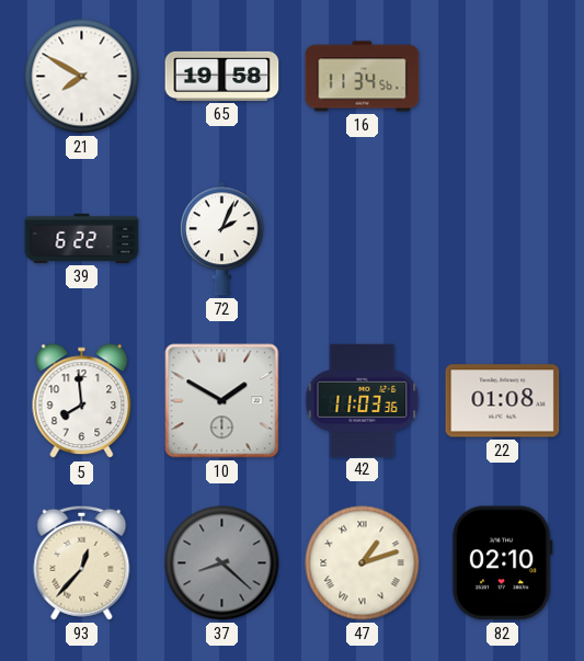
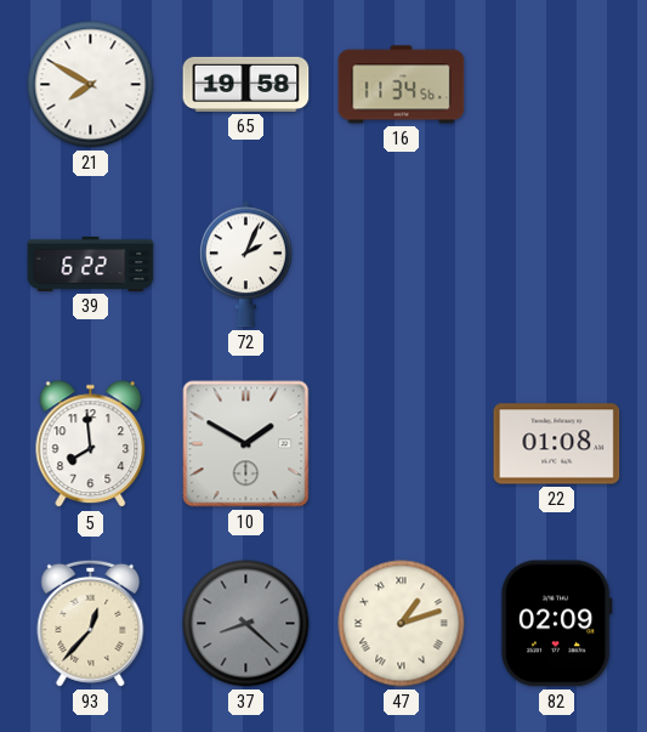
42: 11:03 -> none
82: 02:10 -> 02:09
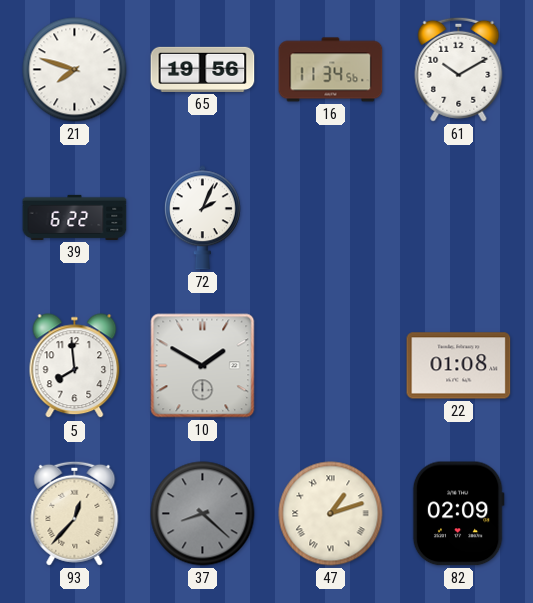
21: 7:50 -> 7:48
65: 19:58 -> 19:56
61: none -> 10:10
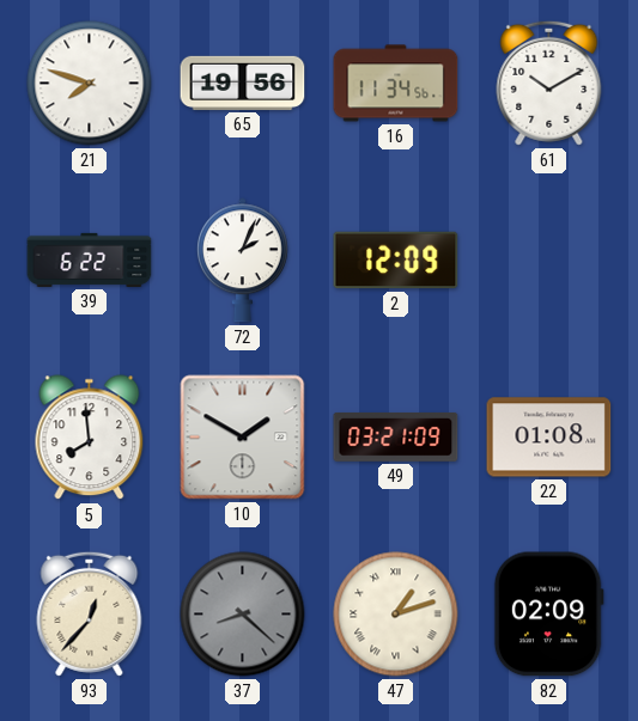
2: none -> 12:09
49: none -> 03:21
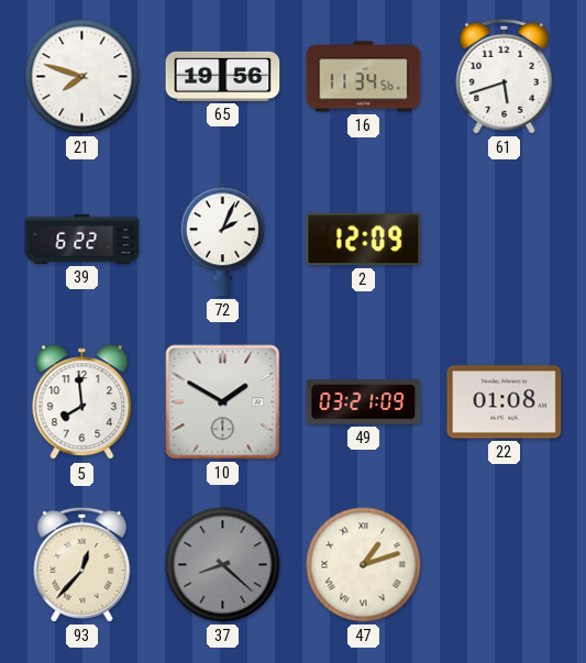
61: 10:10 -> 5:42
82: 02:09 -> none
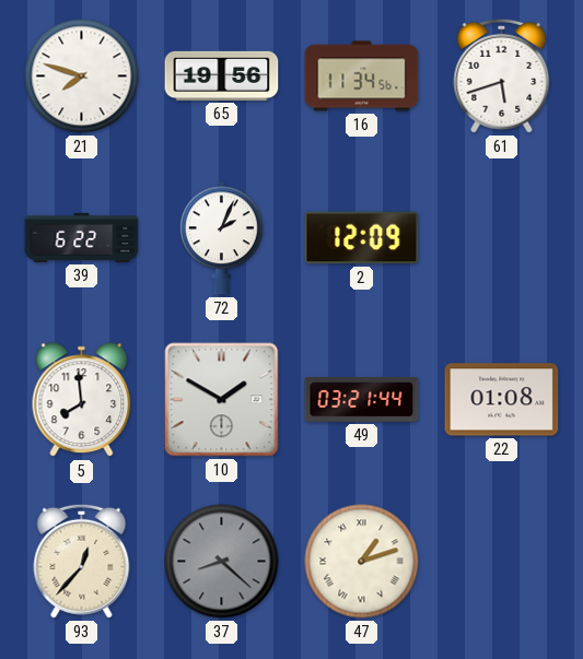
49: 03:21:09 -> 03:21:44
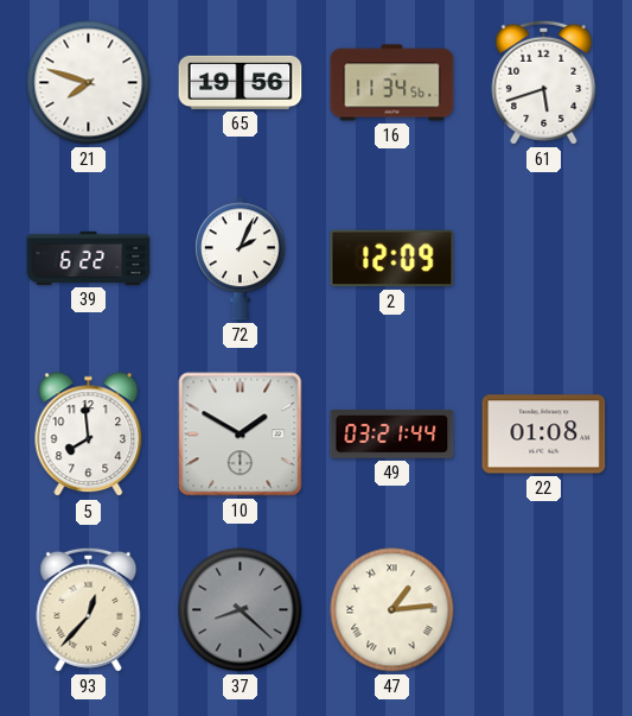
47: 1:12 -> 1:14
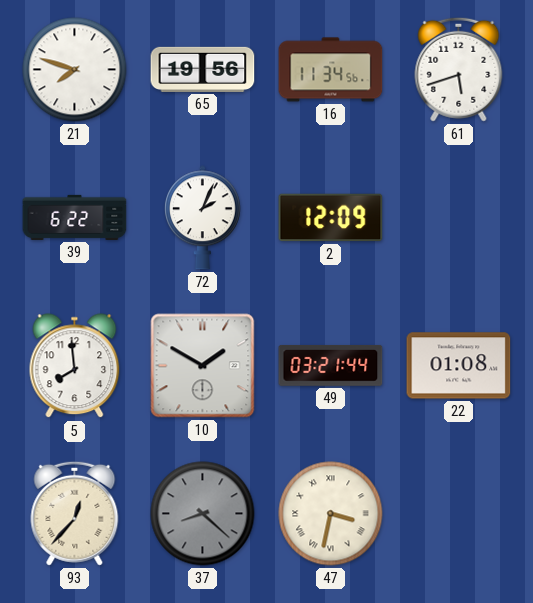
47: 1:14 -> 3:32
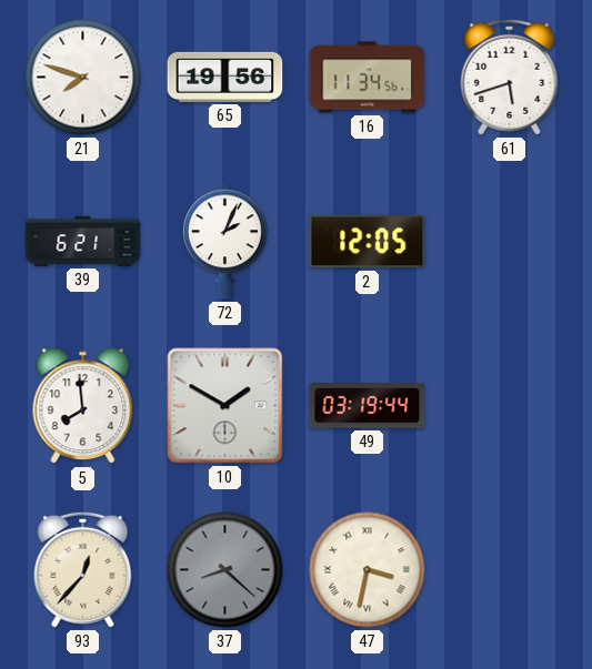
39: 6:22 -> 6:21
2: 12:09 -> 12:05
49: 03:21 -> 03:19
22: 01:08 -> none
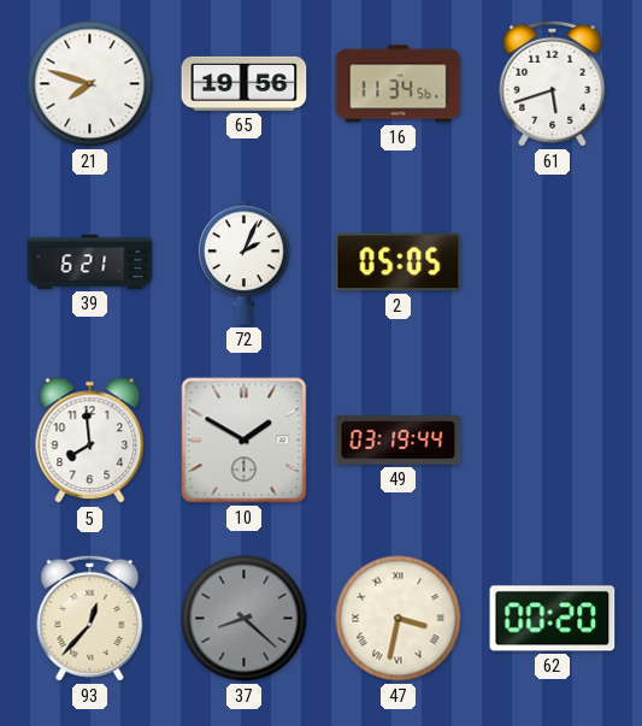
2: 12:05 -> 05:05
62: none -> 00:20
